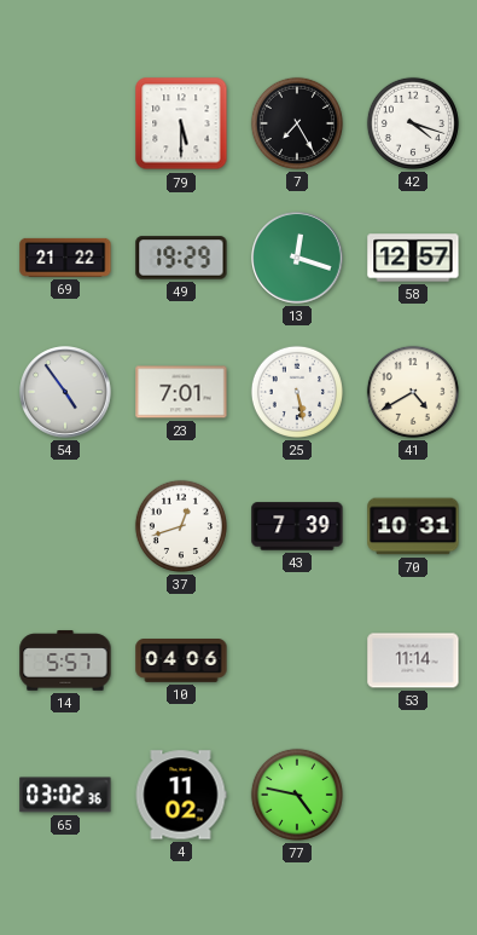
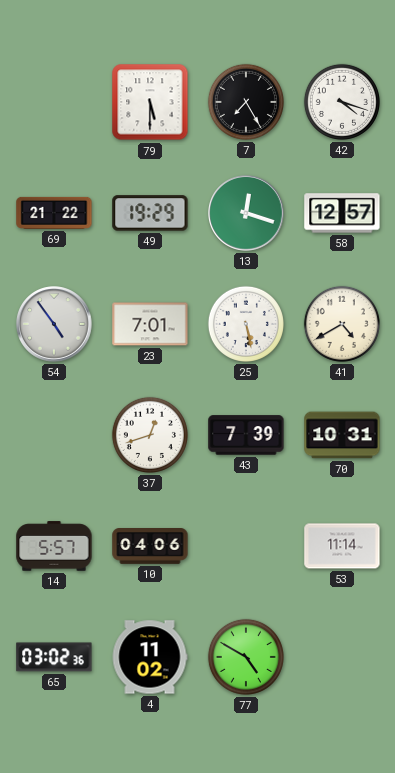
77: 4:47 -> 4:50
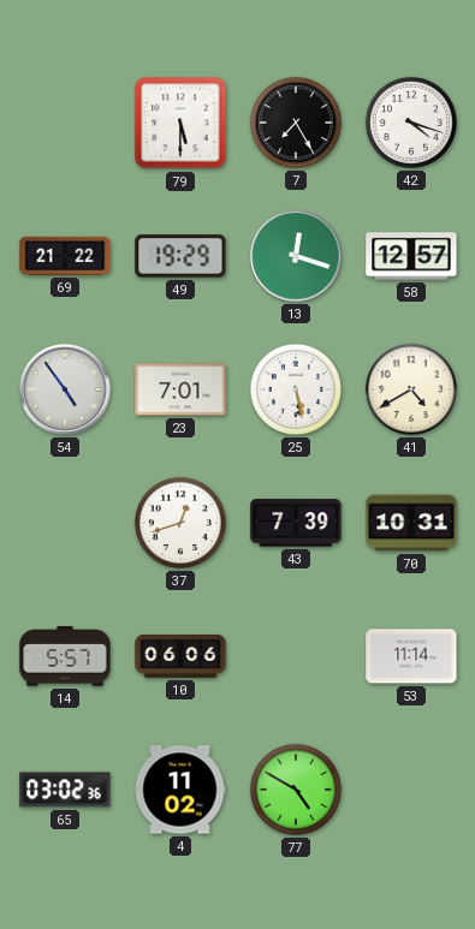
10: 04:06 -> 06:06
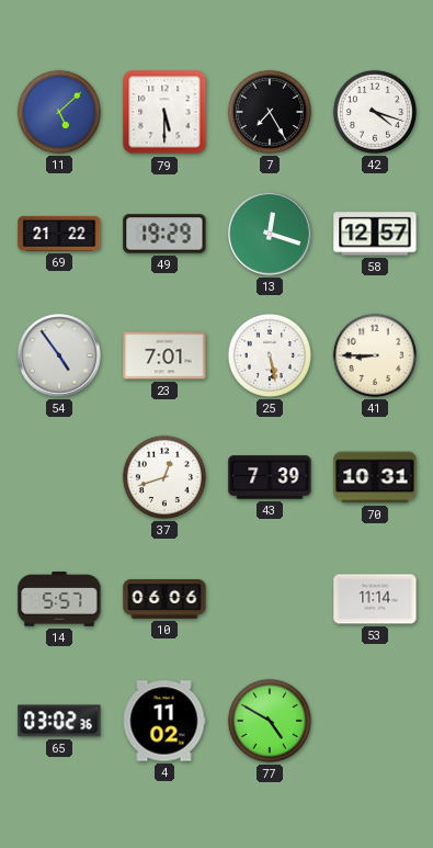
11: none -> 5:08
41: 4:40 -> 8:45
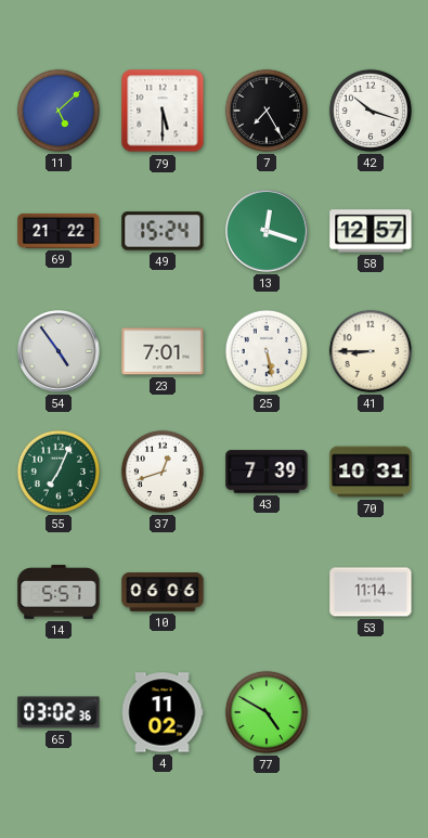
42: 4:18 -> 10:18
49: 19:29 -> 15:24
55: none -> 7:04
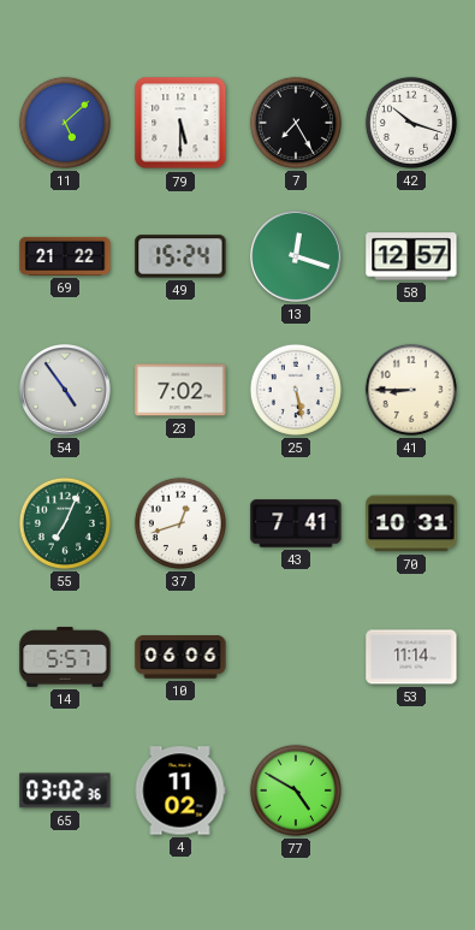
23: 7:01 -> 7:02
43: 7:39 -> 7:41
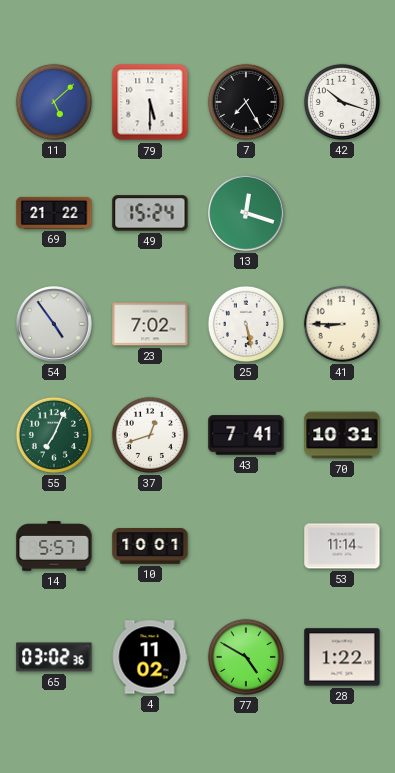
58: 12:57 -> none
10: 06:06 -> 10:01
28: none -> 1:22
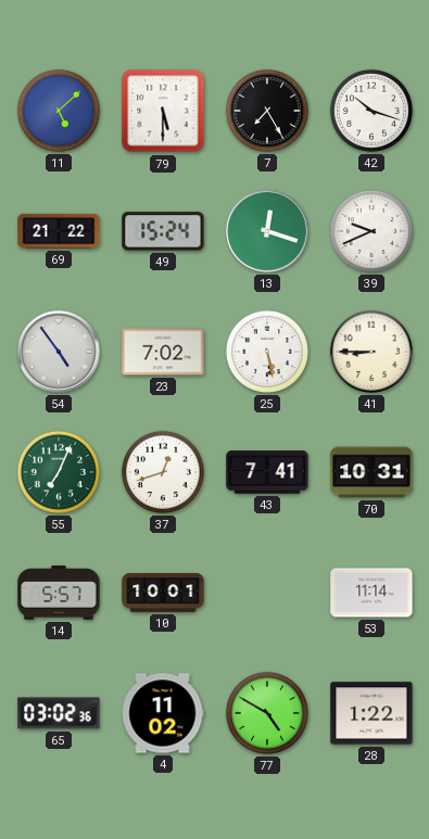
39: none -> 9:41
